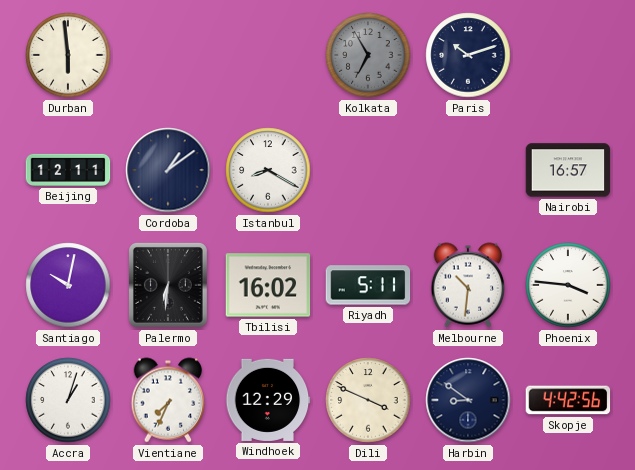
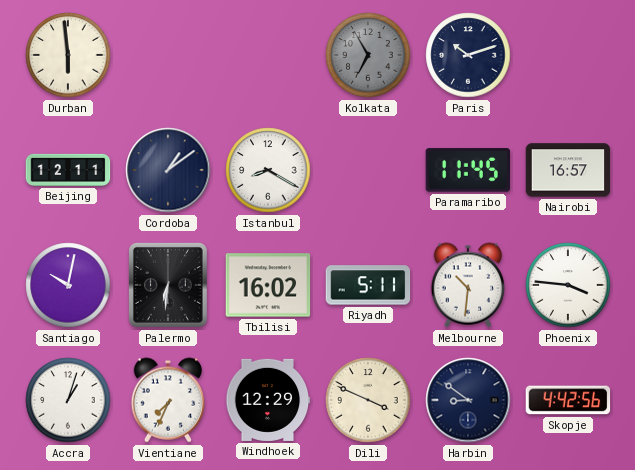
Paramaribo: none -> 11:45
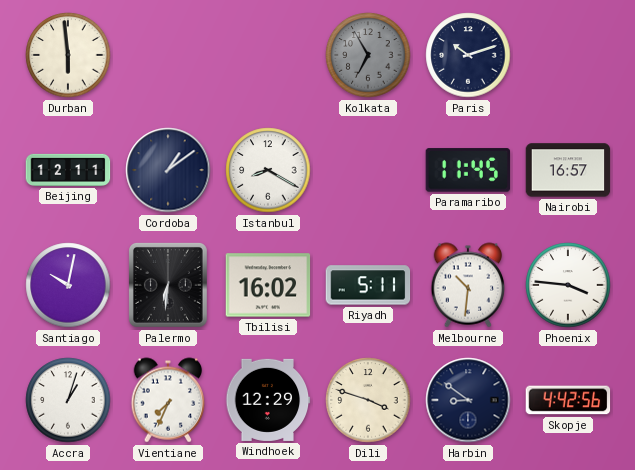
Dili: 3:49 -> 3:48
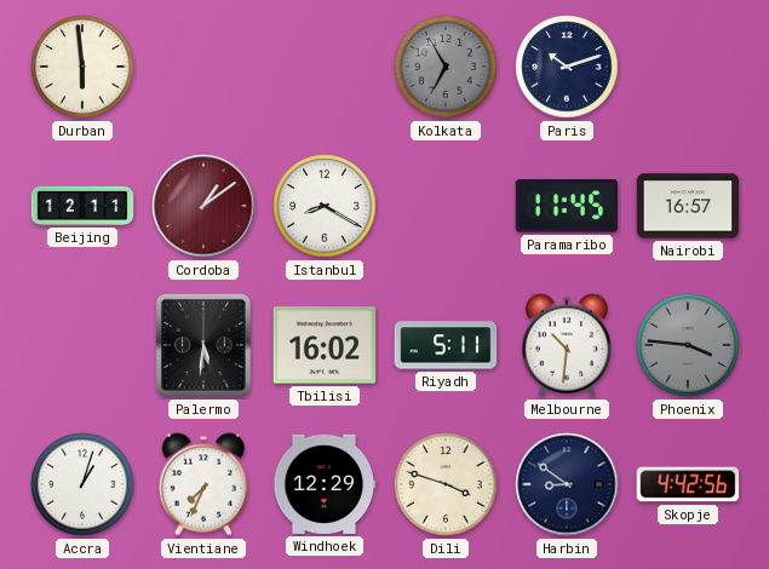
Cordoba dial: navy -> burgundy
Santiago: 10:02 -> none
Palermo: 6:31 -> 5:31
Phoenix dial: white -> grey
